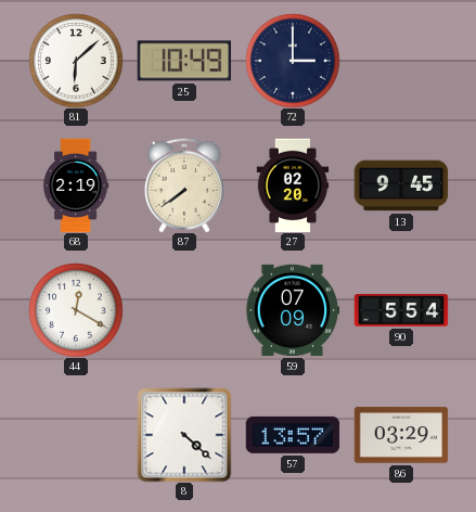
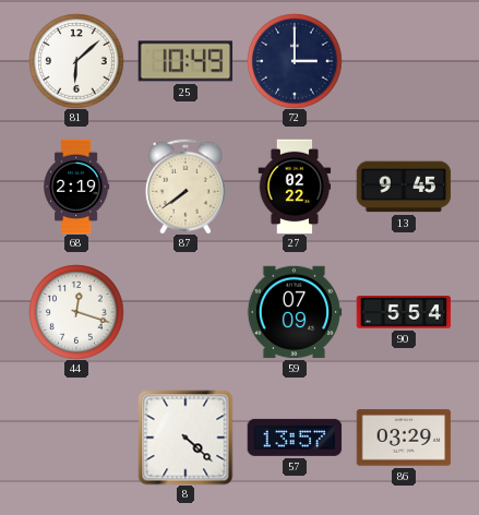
27: 02:20 -> 02:22
44: 12:20 -> 12:18
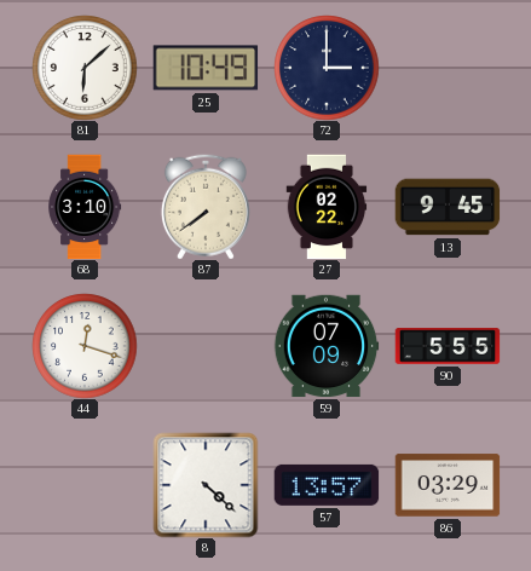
68: 2:19 -> 3:10
90: 5:54 -> 5:55
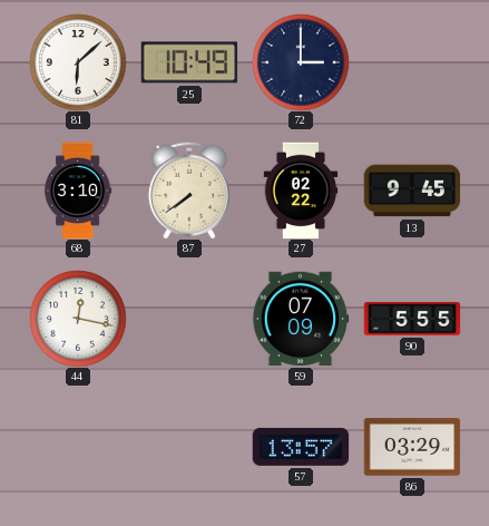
44: 12:18 -> 12:17
8: 4:22 -> none
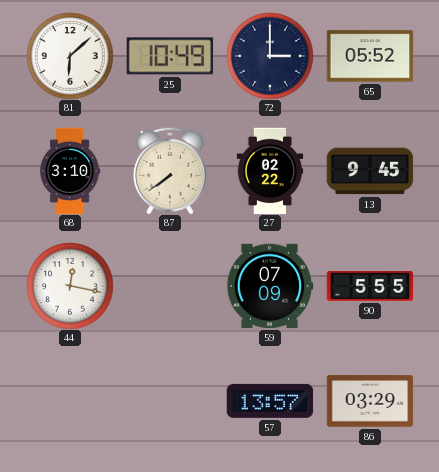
65: none -> 05:52
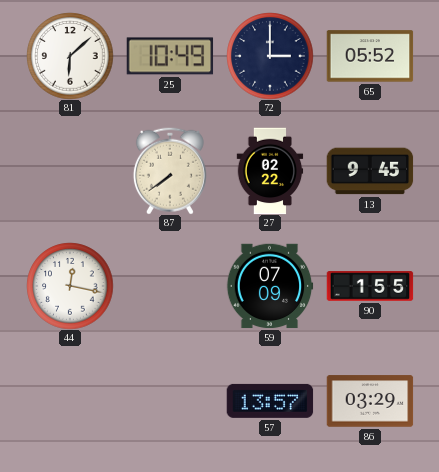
68: 3:10 -> none
90: 5:55 -> 1:55
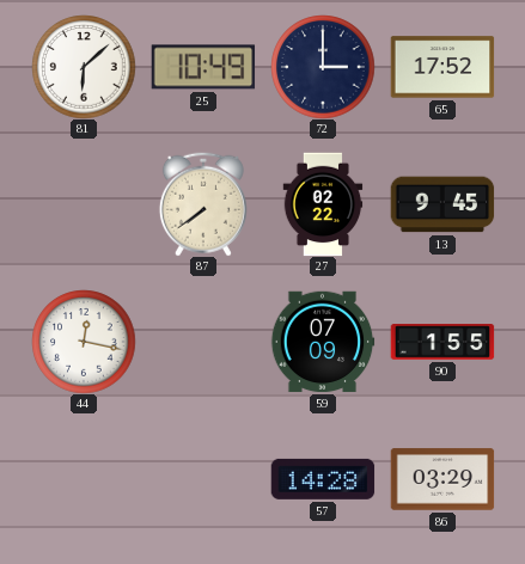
65: 05:52 -> 17:52
57: 13:57 -> 14:28
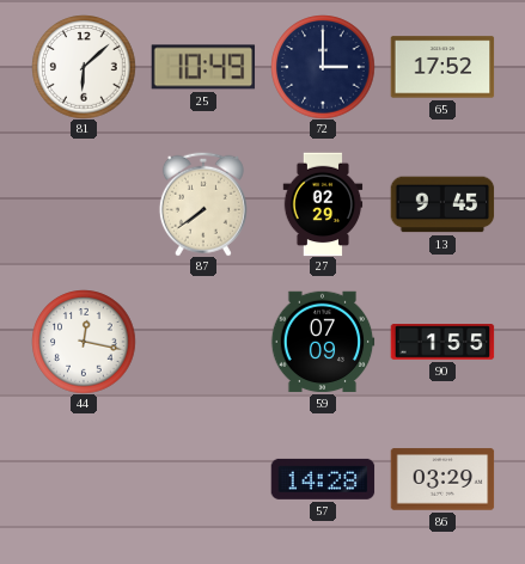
27: 02:22 -> 02:29
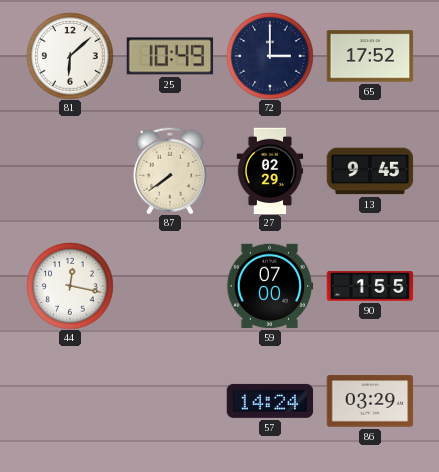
59: 07:09 -> 07:00
57: 14:28 -> 14:24
